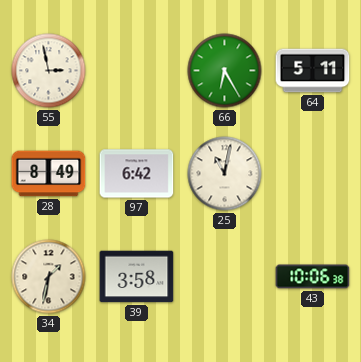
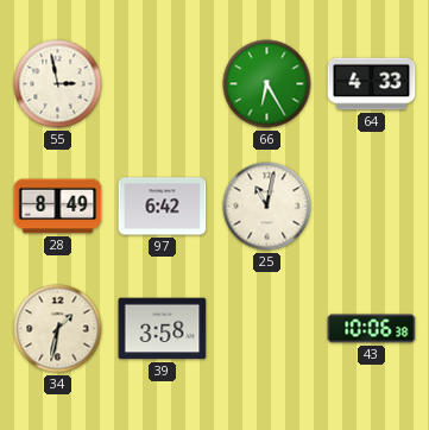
64: 5:11 -> 4:33
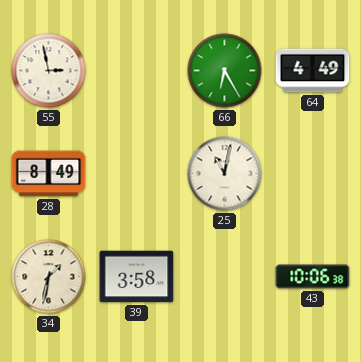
64: 4:33 -> 4:49
97: 6:42 -> none
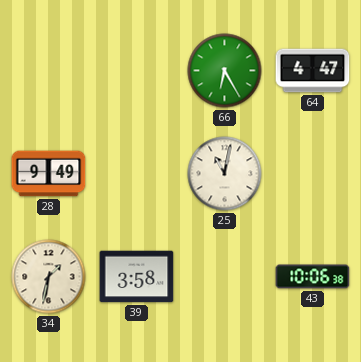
55: 2:58 -> none
64: 4:49 -> 4:47
28: 8:49 -> 9:49
